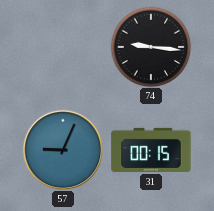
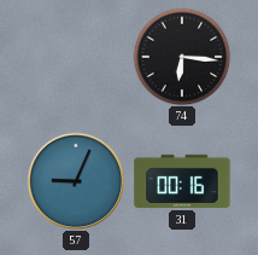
74: 9:16 -> 6:16
31: 00:15 -> 00:16
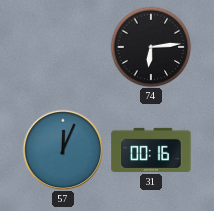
74: 6:16 -> 6:14
57: 9:04 -> 12:04
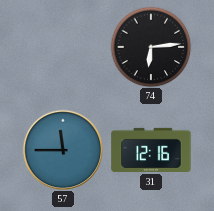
57: 12:04 -> 11:45
31: 00:16 -> 12:16
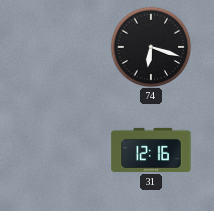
74: 6:14 -> 6:18
57: 11:45 -> none
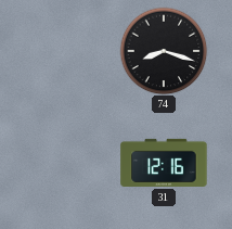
74: 6:18 -> 8:18
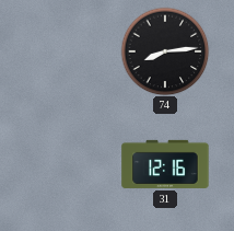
74: 8:18 -> 8:14
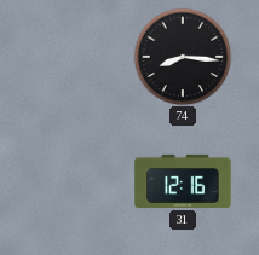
74: 8:14 -> 8:16
